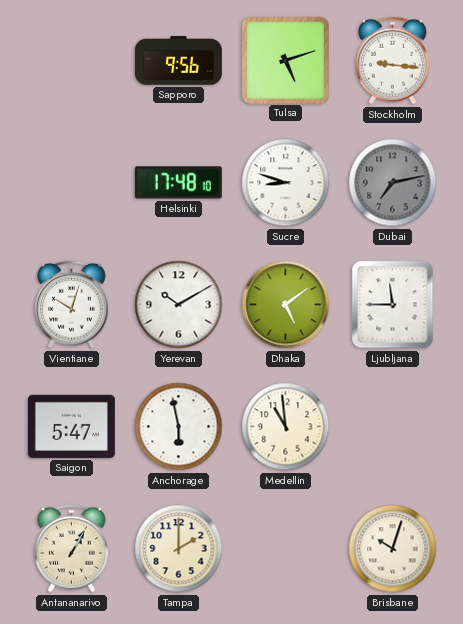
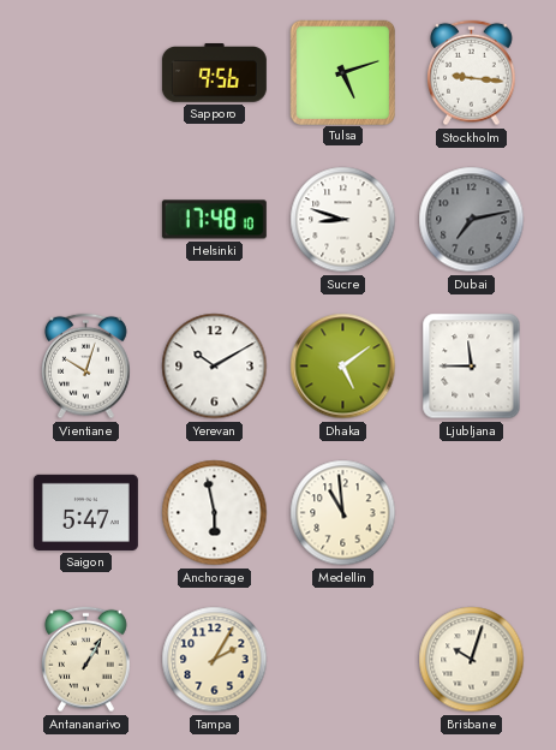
Tampa: 2:00 -> 2:05
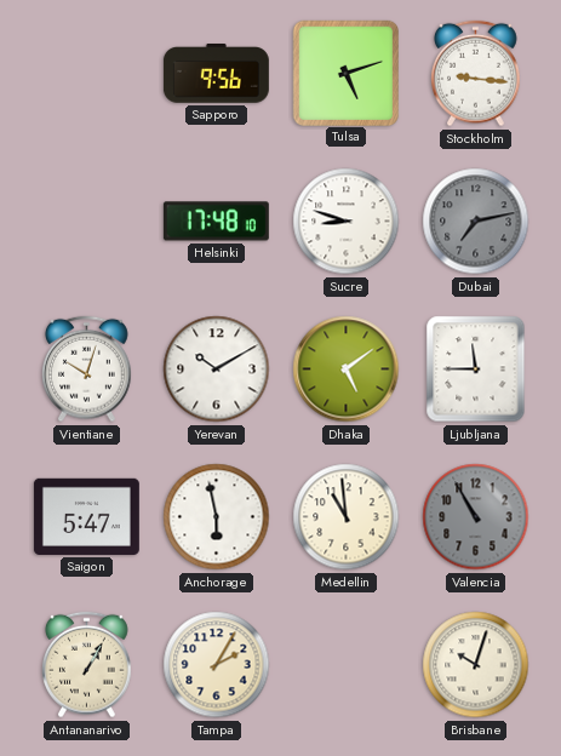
Valencia: none -> 10:55
